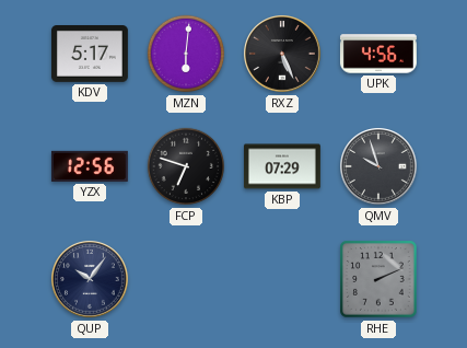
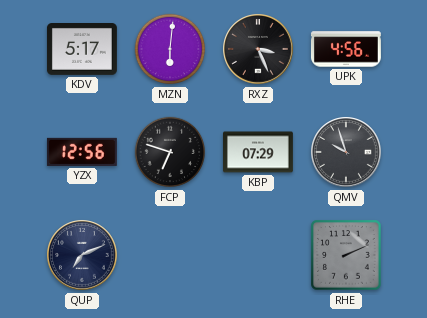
RXZ: 5:26 -> 3:26
QUP: 10:06 -> 7:11
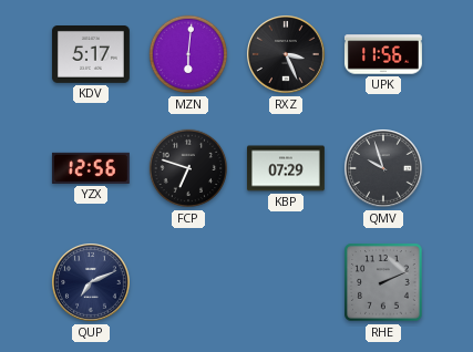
UPK: 4:56 -> 11:56
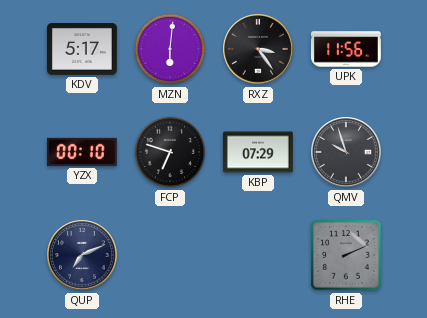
RXZ: 3:26 -> 3:24
YZX: 12:56 -> 00:10
